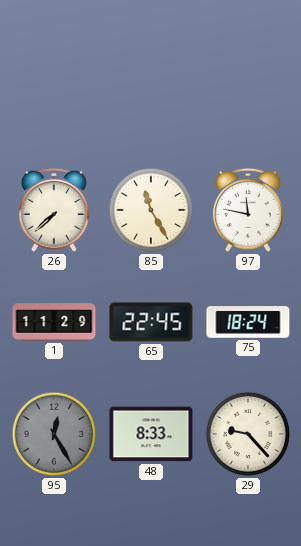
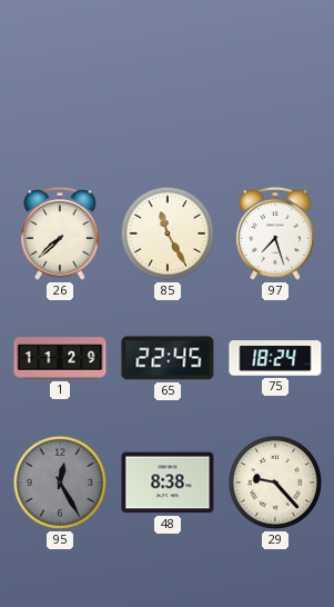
97: 11:47 -> 7:27
48: 8:33 -> 8:38
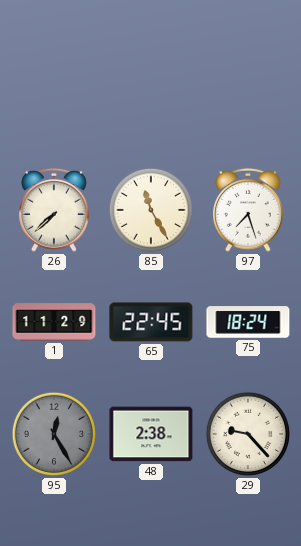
48: 8:38 -> 2:38
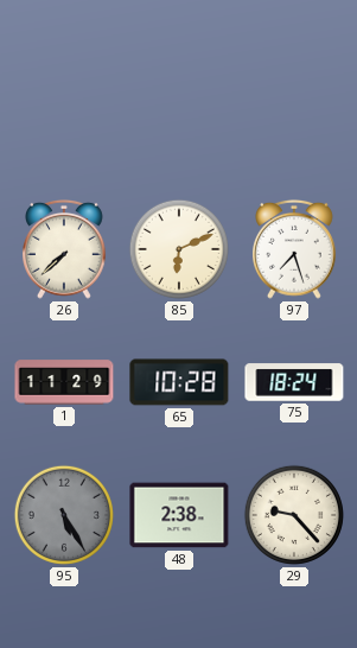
85: 11:25 -> 6:11
65: 22:45 -> 10:28
95: 12:25 -> 5:25
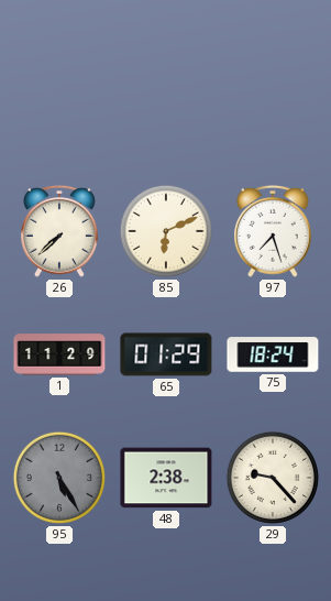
65: 10:28 -> 01:29
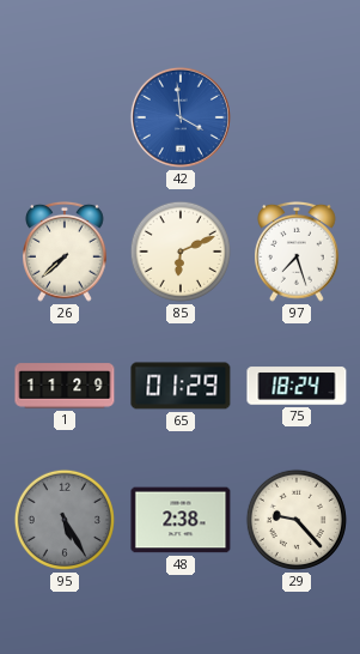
42: none -> 3:59
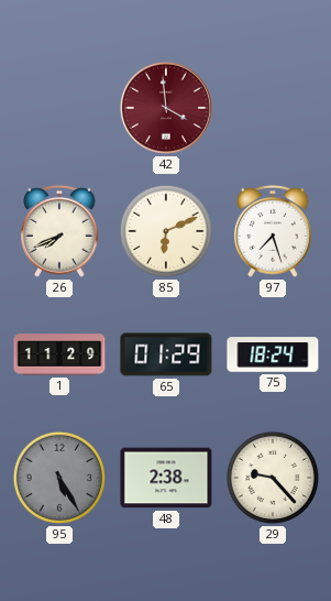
42 dial: blue -> burgundy
26: 7:38 -> 7:41
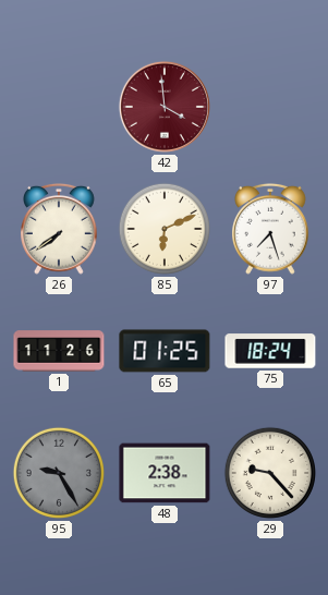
26: 7:41 -> 7:39
1: 11:29 -> 11:26
65: 01:29 -> 01:25
95: 5:25 -> 9:25
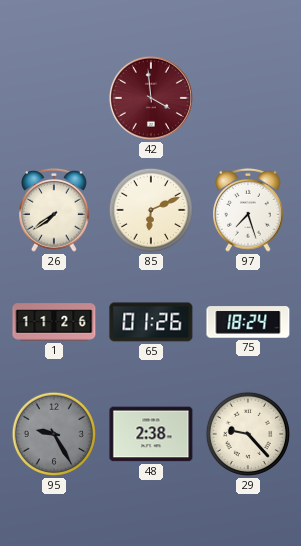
65: 01:25 -> 01:26
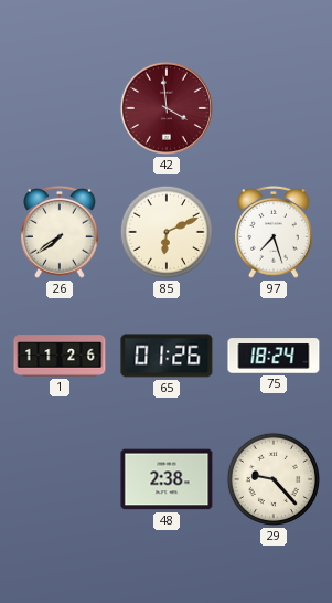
95: 9:25 -> none
